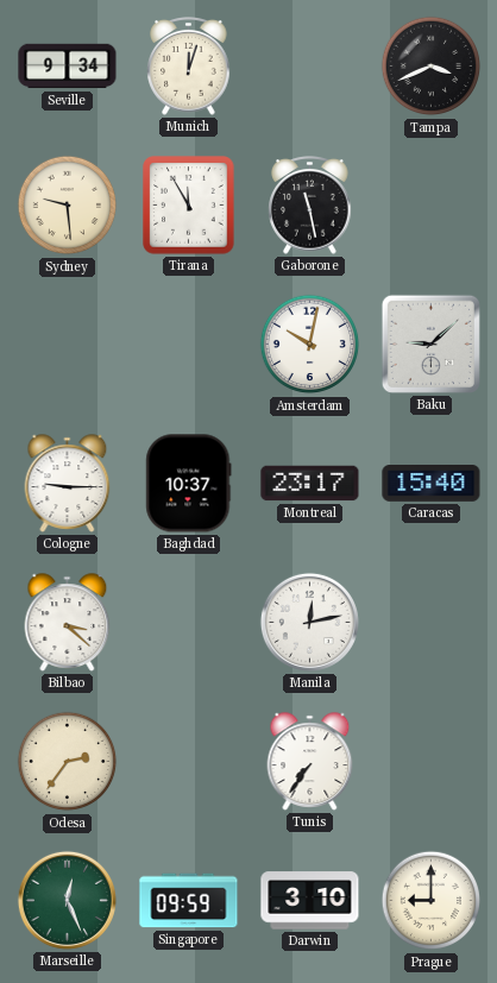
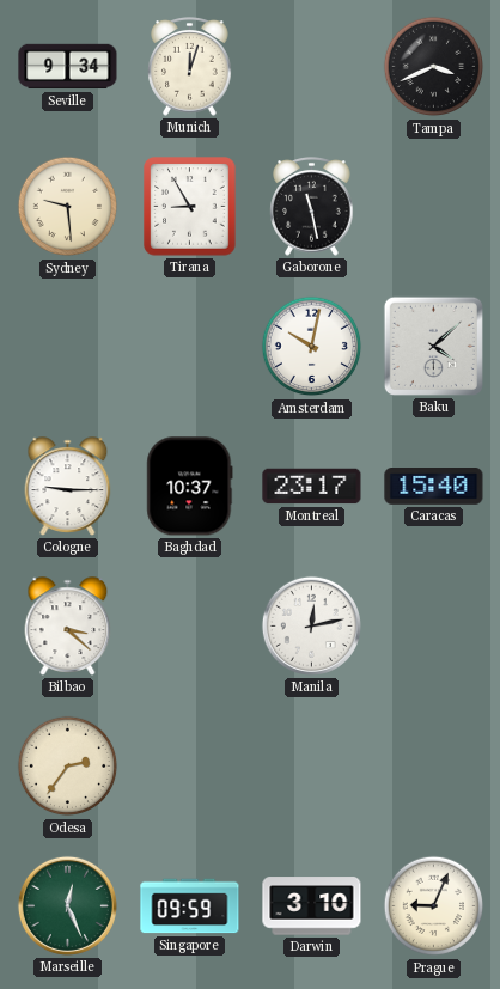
Tirana: 11:55 -> 8:55
Baku: 9:08 -> 4:08
Tunis: 7:36 -> none
Prague: 9:00 -> 9:04
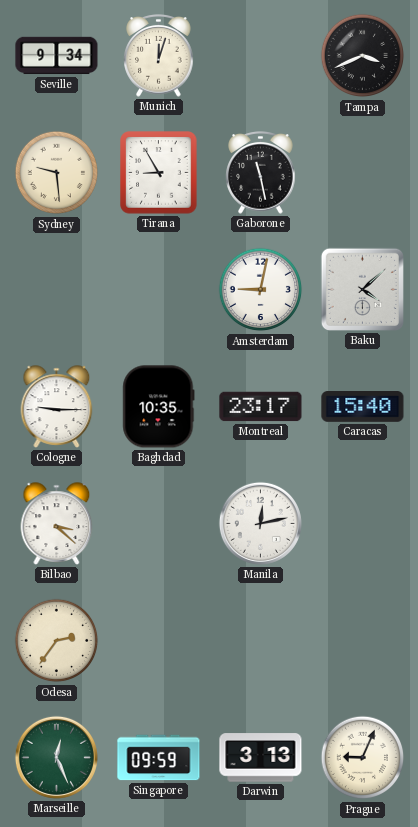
Amsterdam: 10:02 -> 9:02
Baghdad: 10:37 -> 10:35
Darwin: 3:10 -> 3:13
